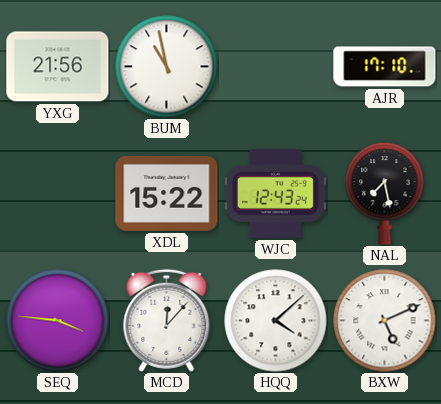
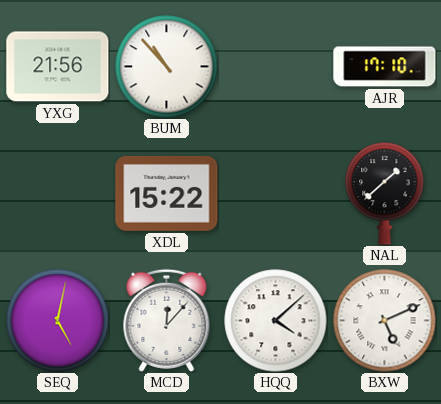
BUM: 10:58 -> 10:53
WJC: 12:43 -> none
NAL: 7:28 -> 1:38
SEQ: 3:46 -> 5:02
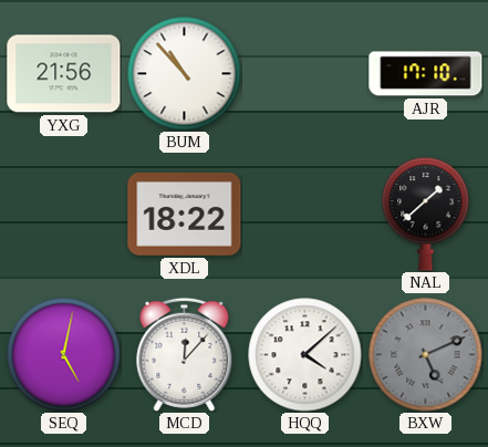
XDL: 15:22 -> 18:22
BXW dial: white -> grey
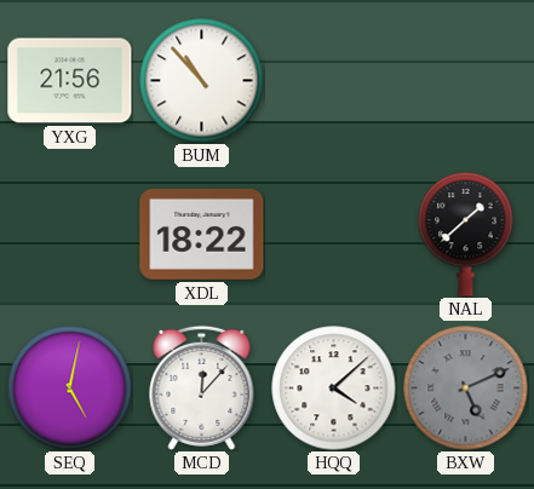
AJR: 17:10 -> none
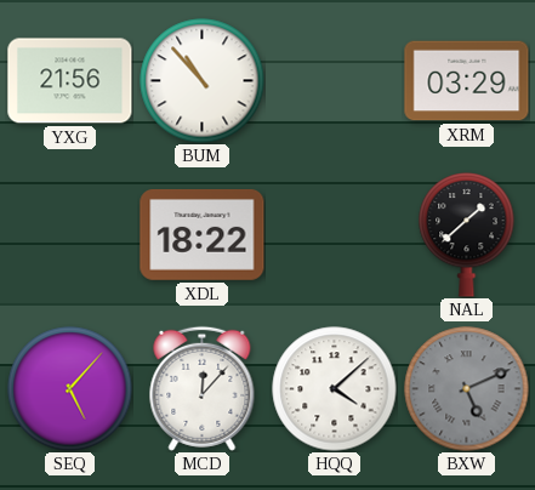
XRM: none -> 03:29
SEQ: 5:02 -> 5:07
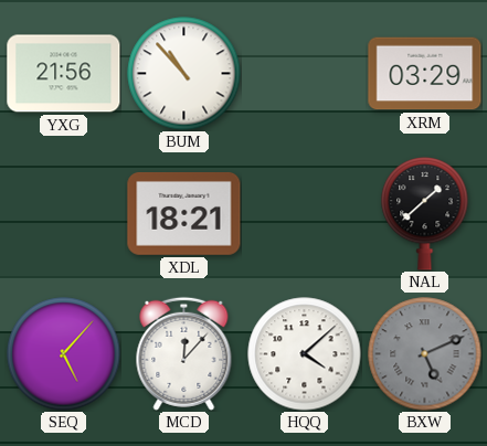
XDL: 18:22 -> 18:21
